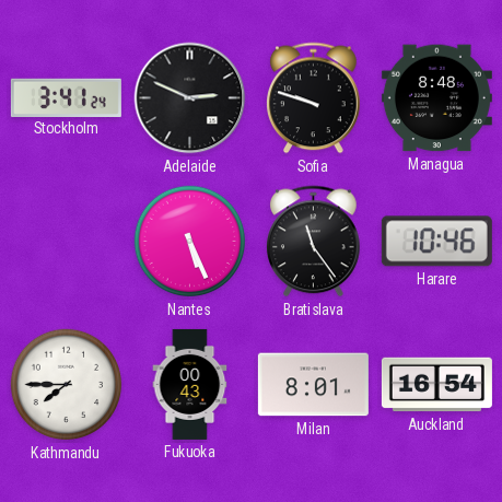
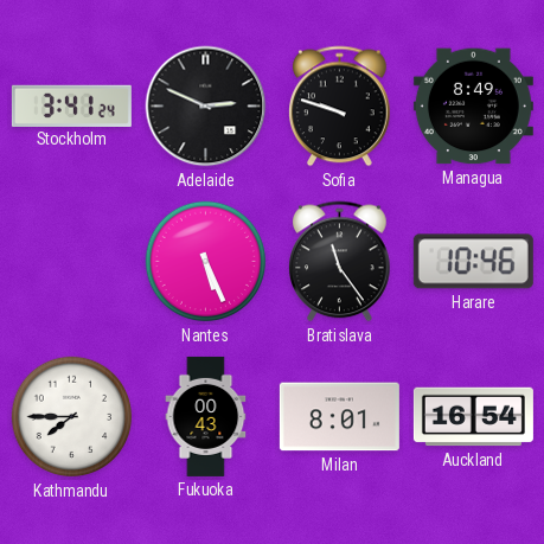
Managua: 8:48 -> 8:49
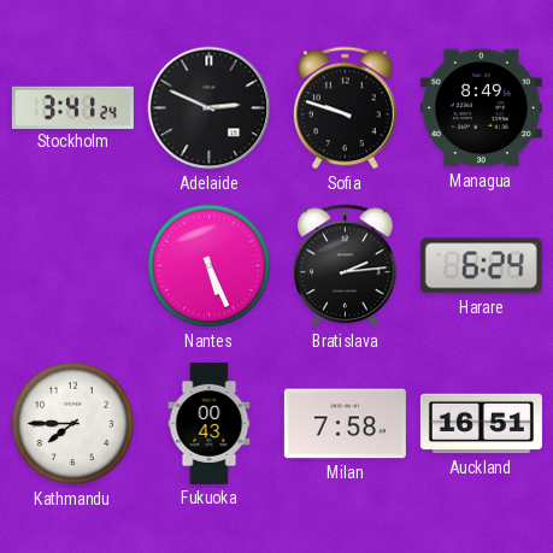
Bratislava: 11:24 -> 2:14
Harare: 10:46 -> 6:24
Milan: 8:01 -> 7:58
Auckland: 16:54 -> 16:51
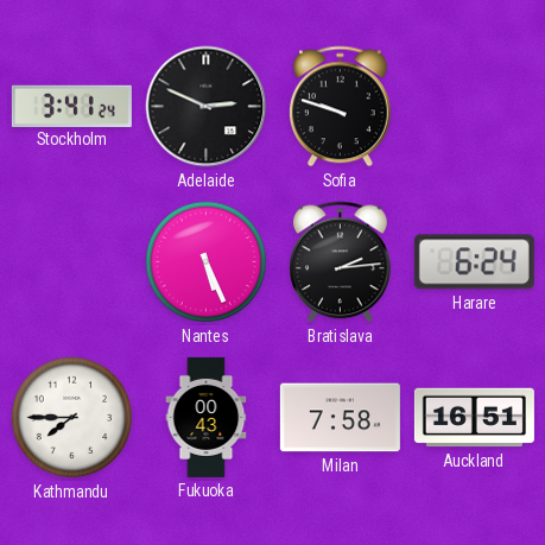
Managua: 8:49 -> none
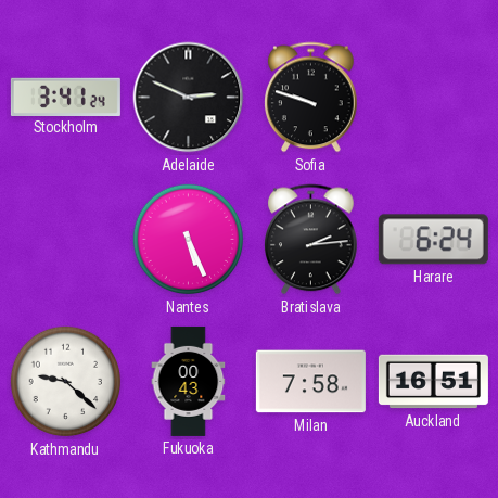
Kathmandu: 7:45 -> 9:22
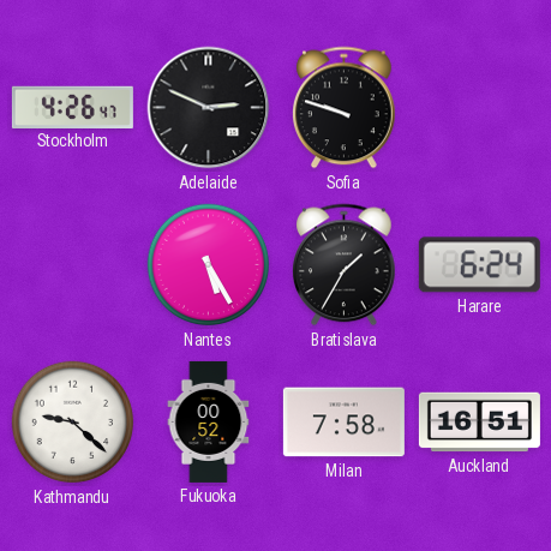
Stockholm: 3:41 -> 4:26
Nantes: 5:26 -> 5:25
Bratislava: 2:14 -> 1:35
Fukuoka: 00:43 -> 00:52
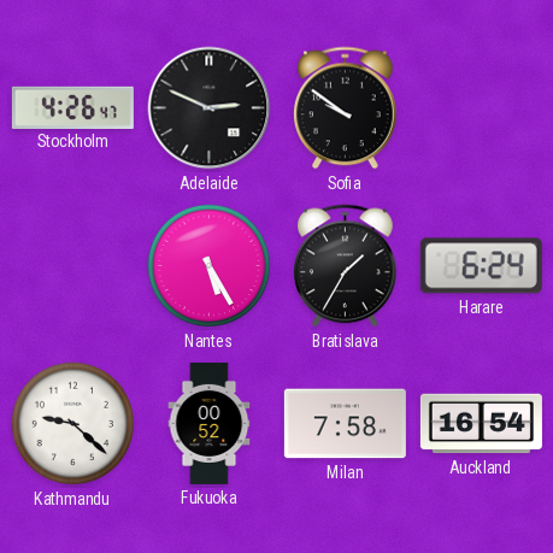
Sofia: 9:48 -> 9:51
Auckland: 16:51 -> 16:54
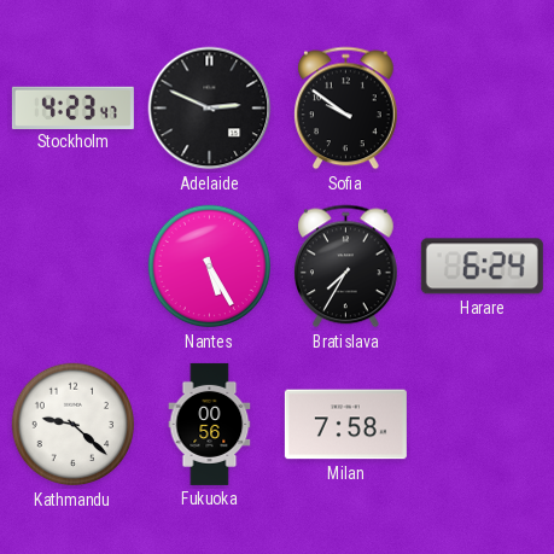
Stockholm: 4:26 -> 4:23
Bratislava: 1:35 -> 7:35
Fukuoka: 00:52 -> 00:56
Auckland: 16:54 -> none
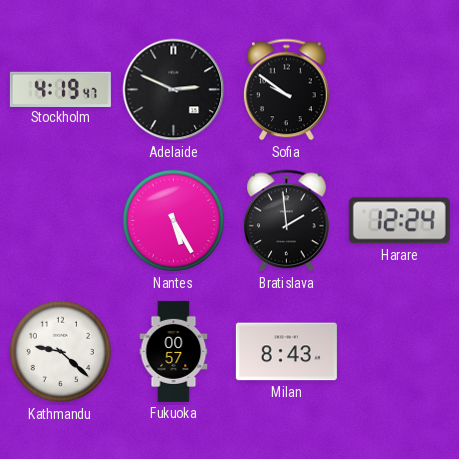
Stockholm: 4:23 -> 4:19
Bratislava: 7:35 -> 1:59
Harare: 6:24 -> 12:24
Fukuoka: 00:56 -> 00:57
Milan: 7:58 -> 8:43
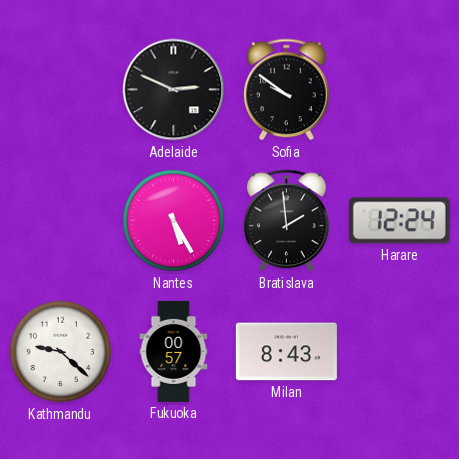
Stockholm: 4:19 -> none
